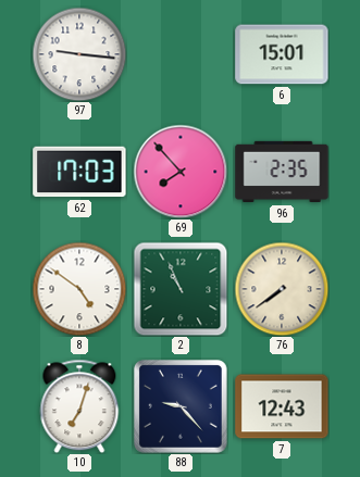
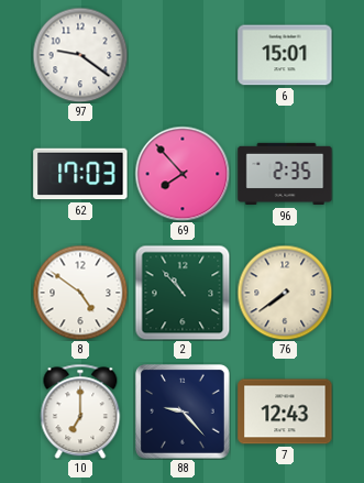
97: 9:16 -> 9:21
2: 10:56 -> 10:53
10: 7:03 -> 7:00
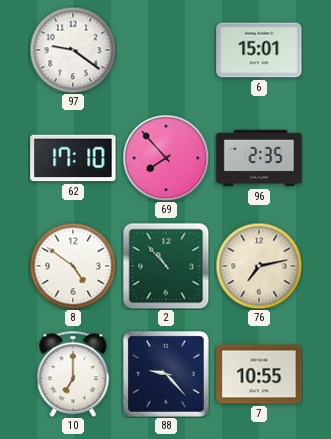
62: 17:03 -> 17:10
76: 7:39 -> 7:13
7: 12:43 -> 10:55
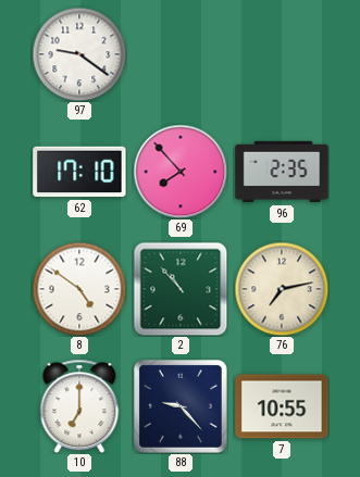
6: 15:01 -> none
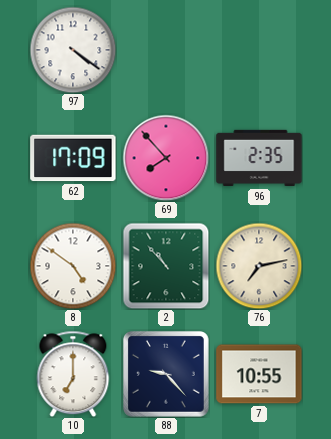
97: 9:21 -> 4:21
62: 17:10 -> 17:09
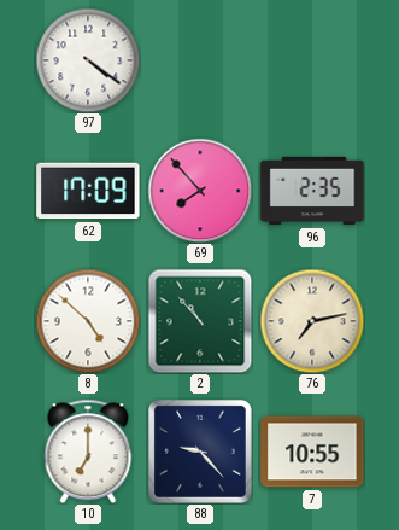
8: 4:51 -> 4:52
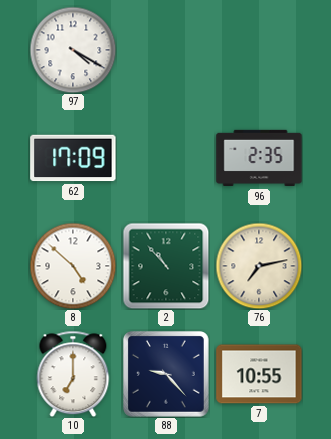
97: 4:21 -> 4:20
69: 7:53 -> none
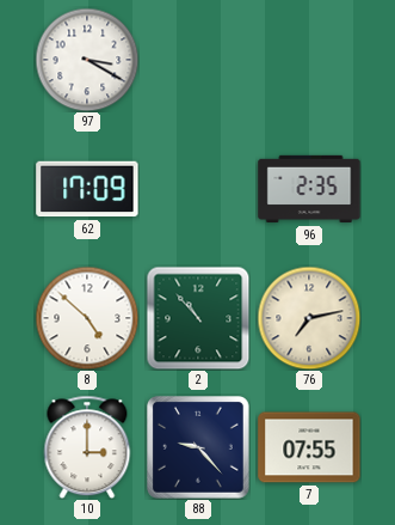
97: 4:20 -> 3:20
10: 7:00 -> 3:00
7: 10:55 -> 07:55
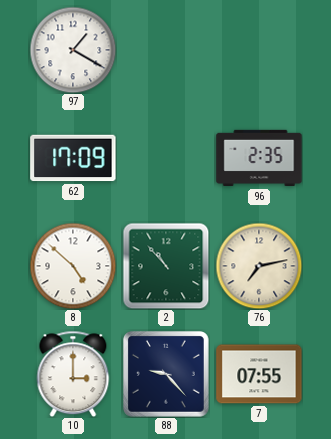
97: 3:20 -> 1:20
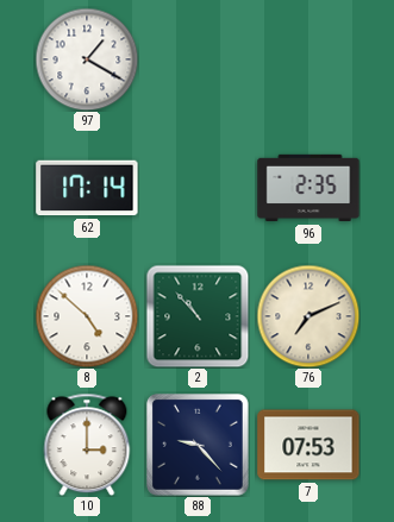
62: 17:09 -> 17:14
76: 7:13 -> 7:11
7: 07:55 -> 07:53
